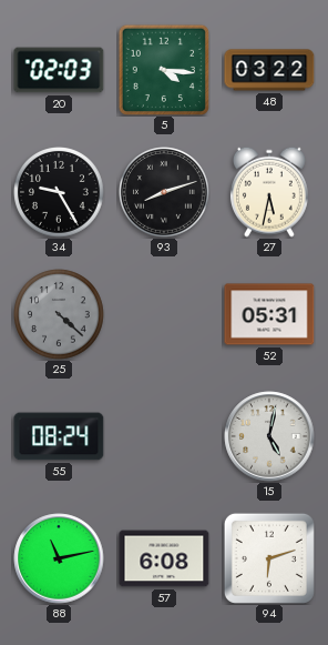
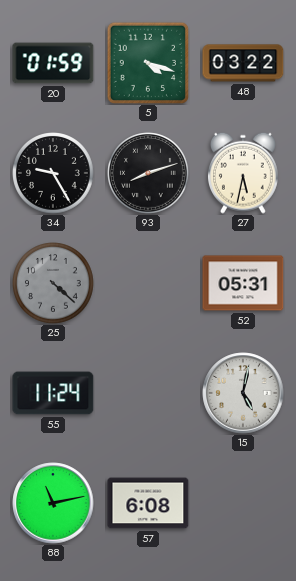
20: 02:03 -> 01:59
5: 4:16 -> 4:18
55: 08:24 -> 11:24
94: 6:12 -> none
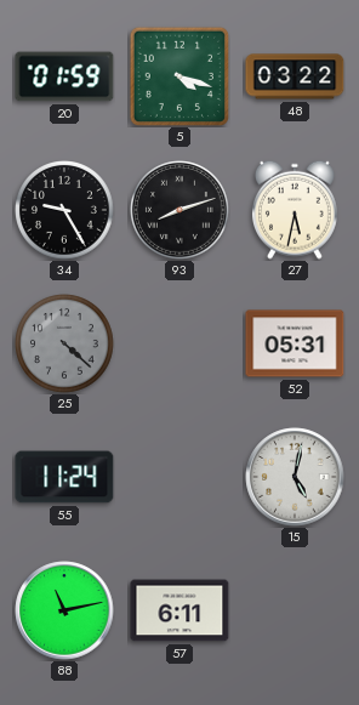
57: 6:08 -> 6:11
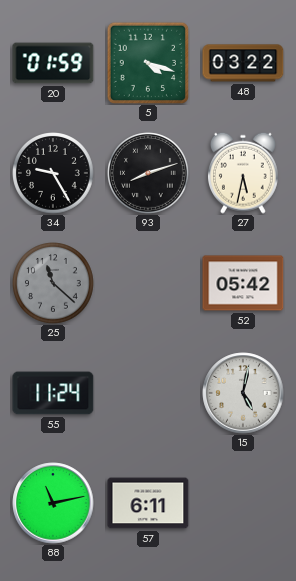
25: 4:22 -> 11:22
52: 05:31 -> 05:42
